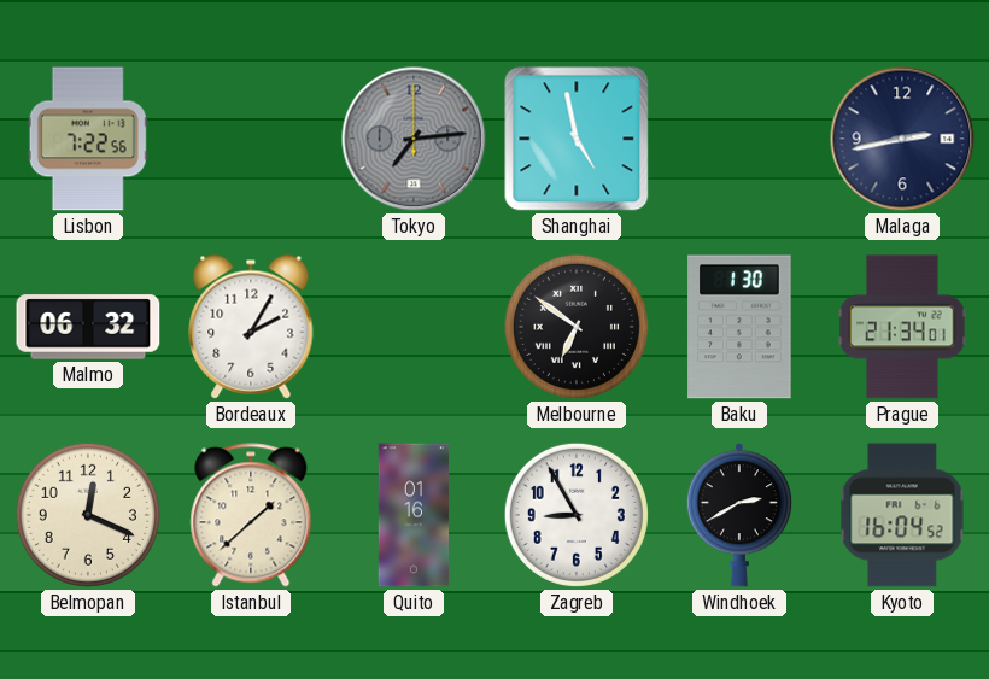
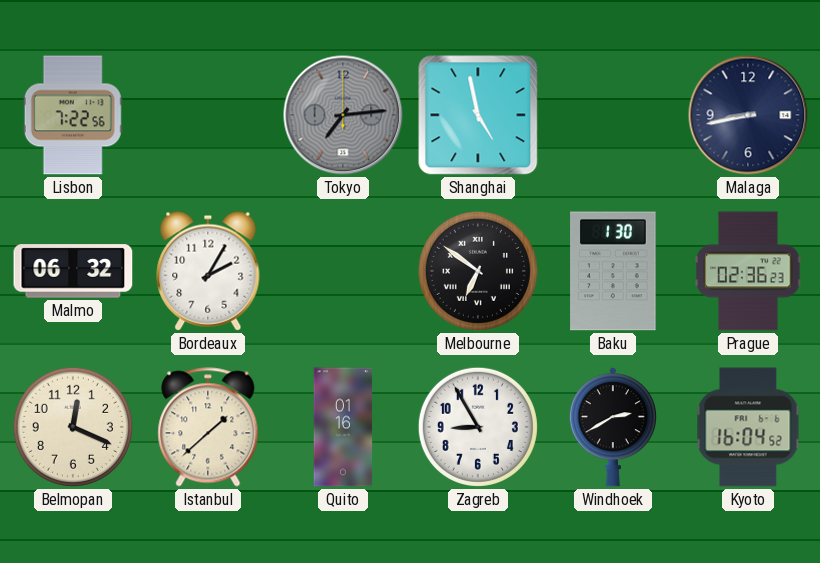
Malaga: 2:43 -> 8:43
Prague: 21:34 -> 02:36
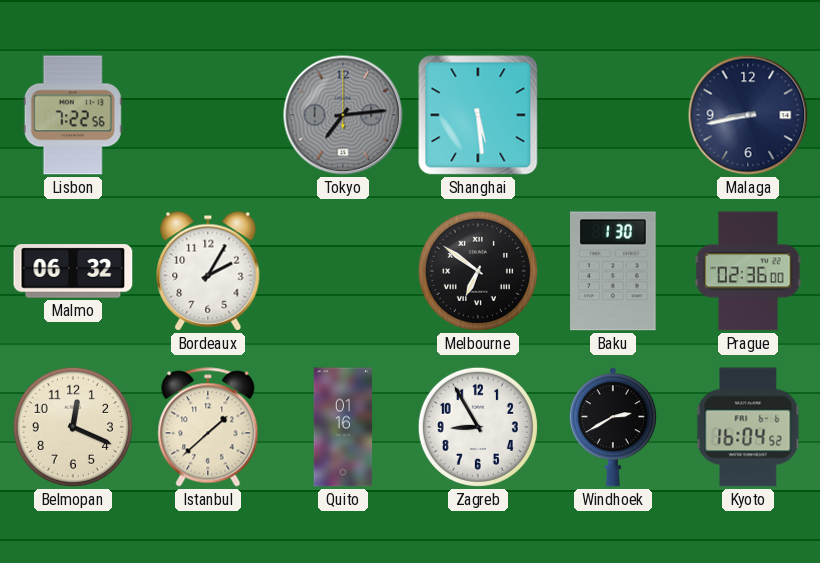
Shanghai: 4:58 -> 5:29
Prague: 02:36:23 -> 02:36:00
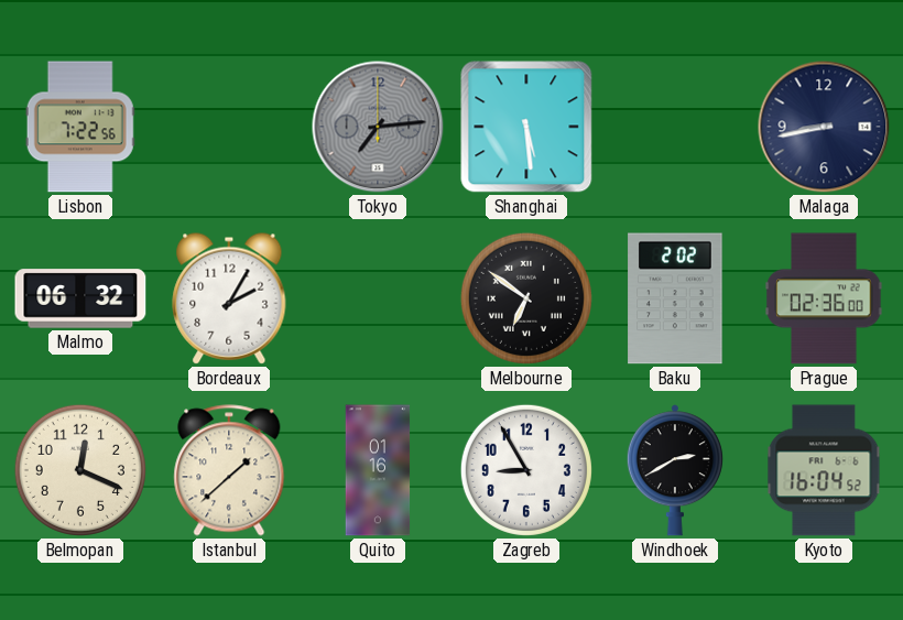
Baku: 1:30 -> 2:02
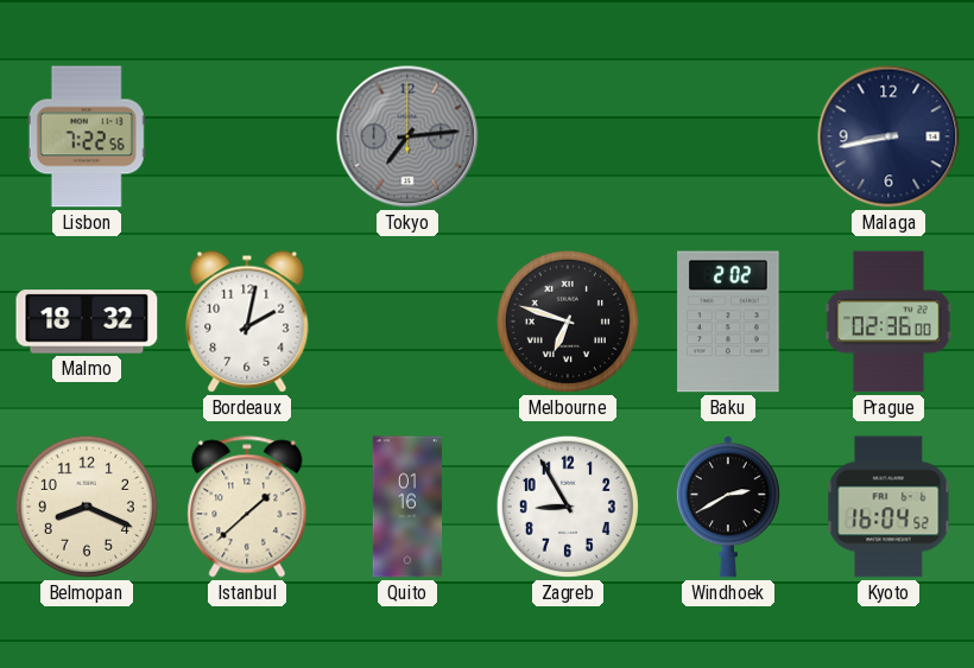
Shanghai: 5:29 -> none
Malmo: 06:32 -> 18:32
Bordeaux: 2:05 -> 2:02
Melbourne: 6:51 -> 6:48
Belmopan: 12:19 -> 8:19
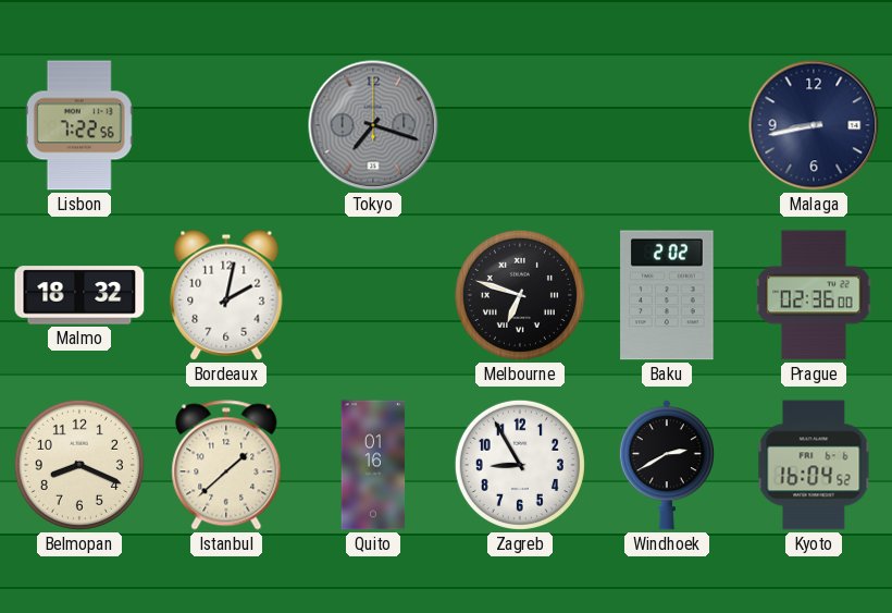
Tokyo: 7:14 -> 7:18
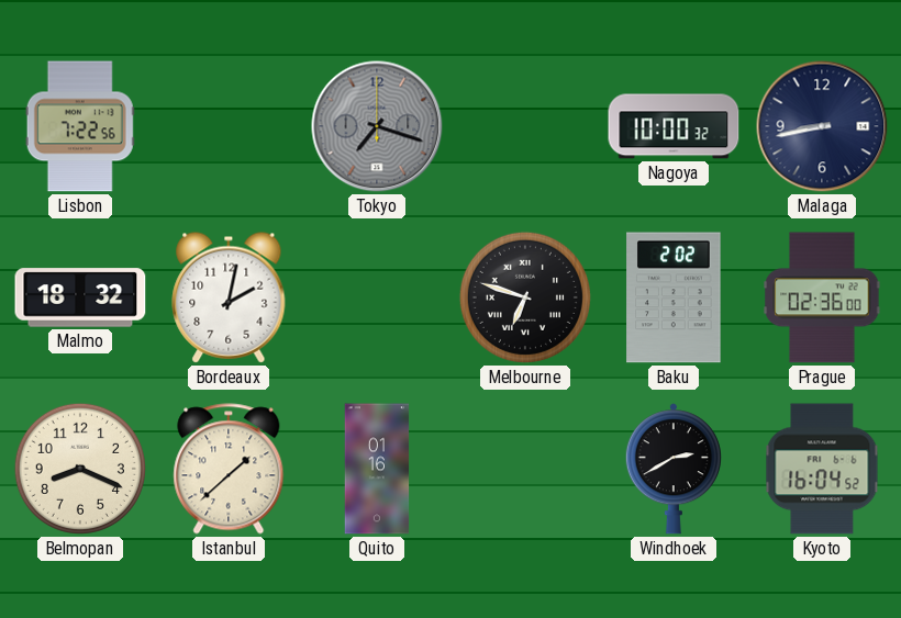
Nagoya: none -> 10:00
Zagreb: 8:55 -> none
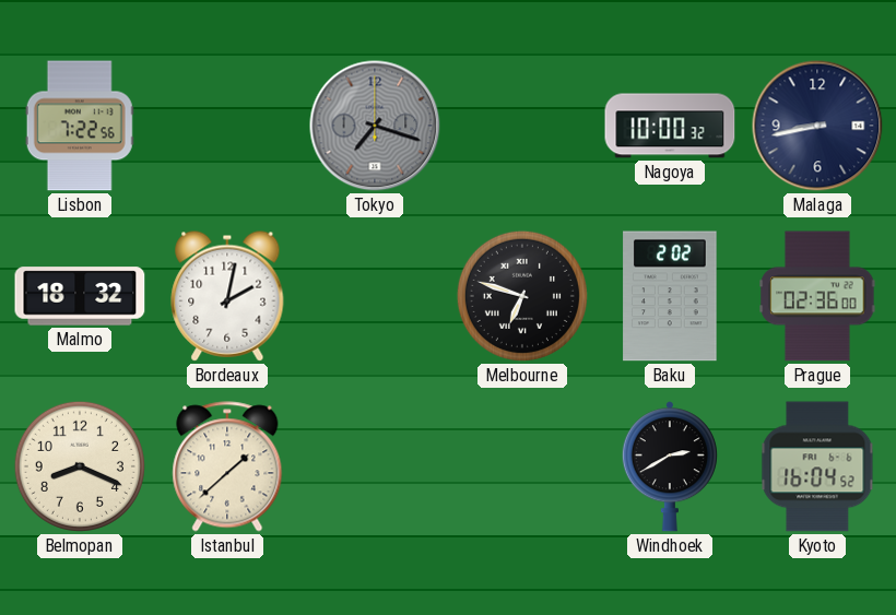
Quito: 01:16 -> none
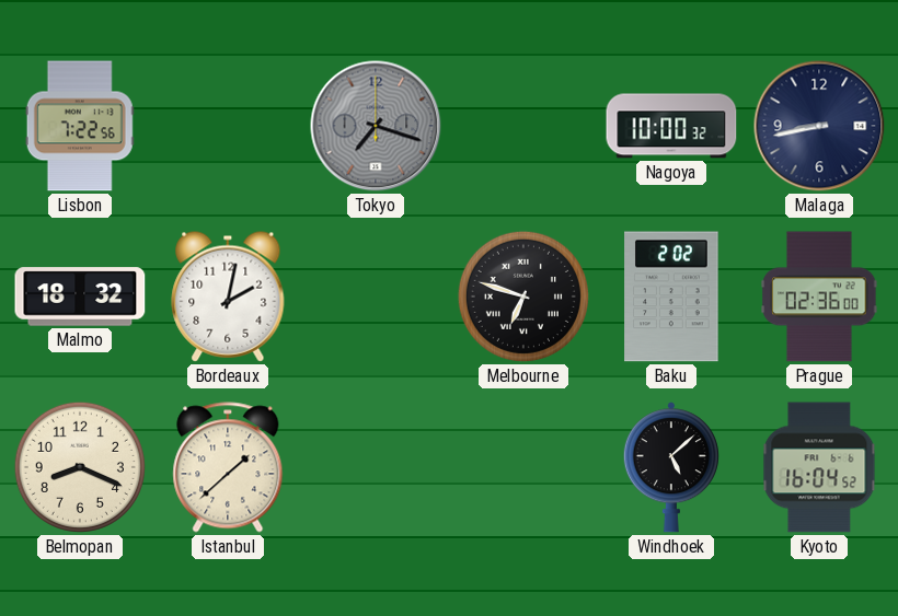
Windhoek: 2:40 -> 5:08
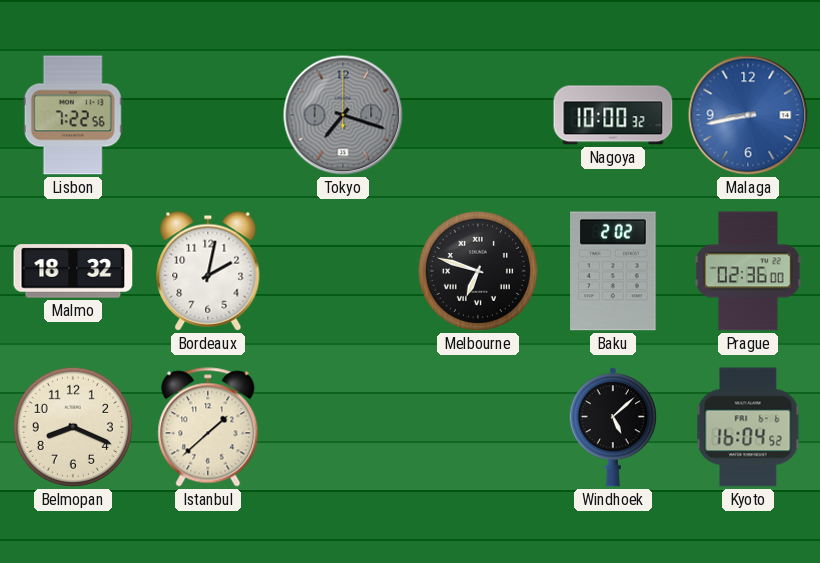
Malaga dial: navy -> blue
